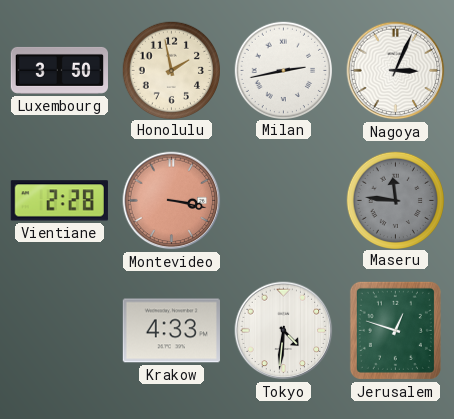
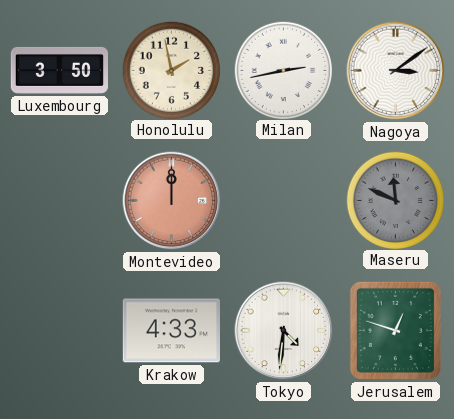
Nagoya: 3:04 -> 3:09
Vientiane: 2:28 -> none
Montevideo: 3:17 -> 12:00
Maseru: 11:46 -> 11:49
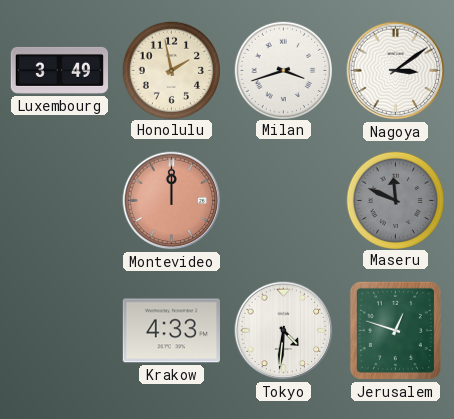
Luxembourg: 3:50 -> 3:49
Milan: 2:43 -> 3:42
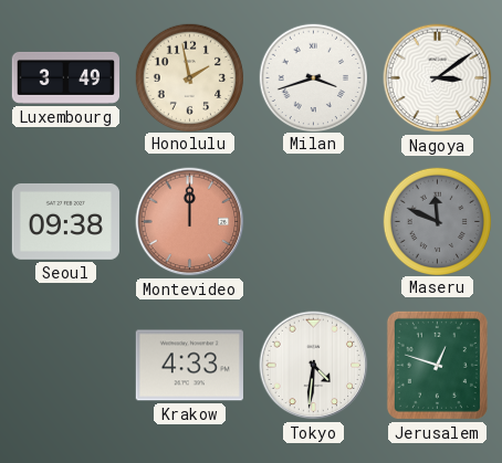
Seoul: none -> 09:38
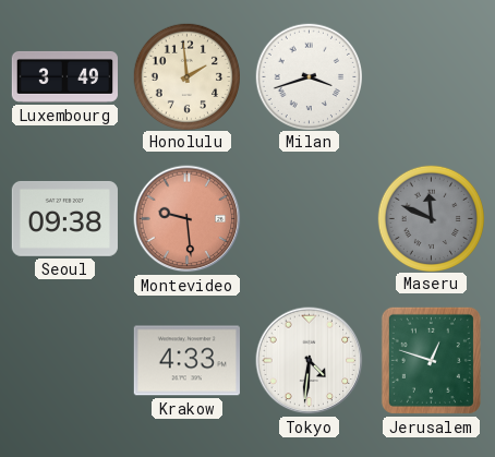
Honolulu: 1:58 -> 1:59
Nagoya: 3:09 -> none
Montevideo: 12:00 -> 9:29
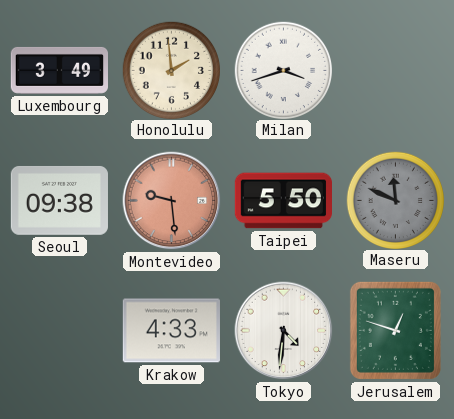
Taipei: none -> 5:50
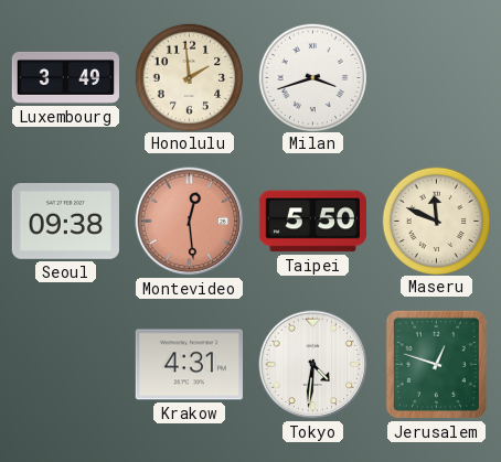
Montevideo: 9:29 -> 12:29
Maseru dial: grey -> cream
Krakow: 4:33 -> 4:31
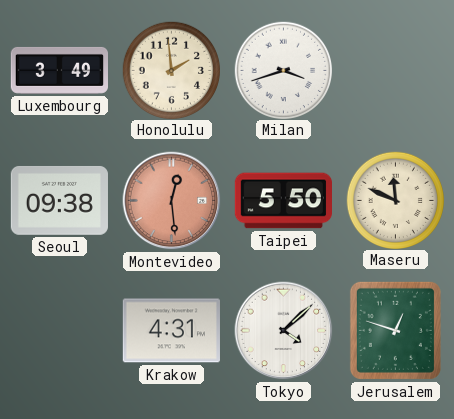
Tokyo: 4:31 -> 4:08
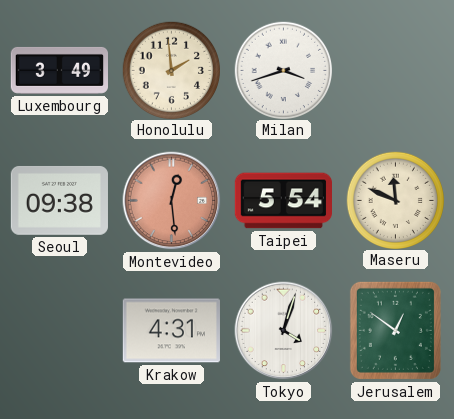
Taipei: 5:50 -> 5:54
Tokyo: 4:08 -> 4:03
Jerusalem: 12:48 -> 12:51
